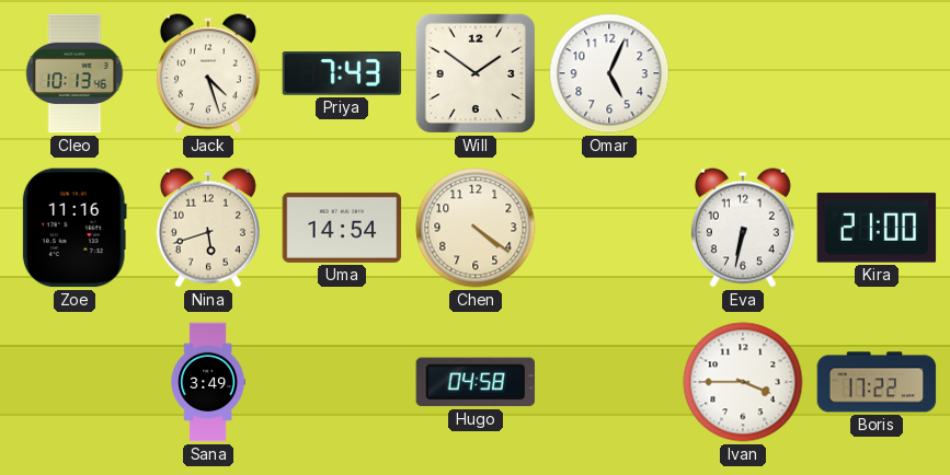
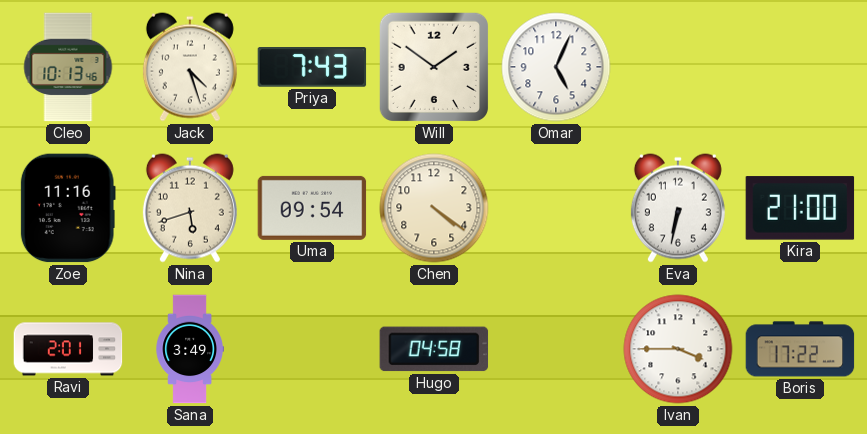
Uma: 14:54 -> 09:54
Ravi: none -> 2:01
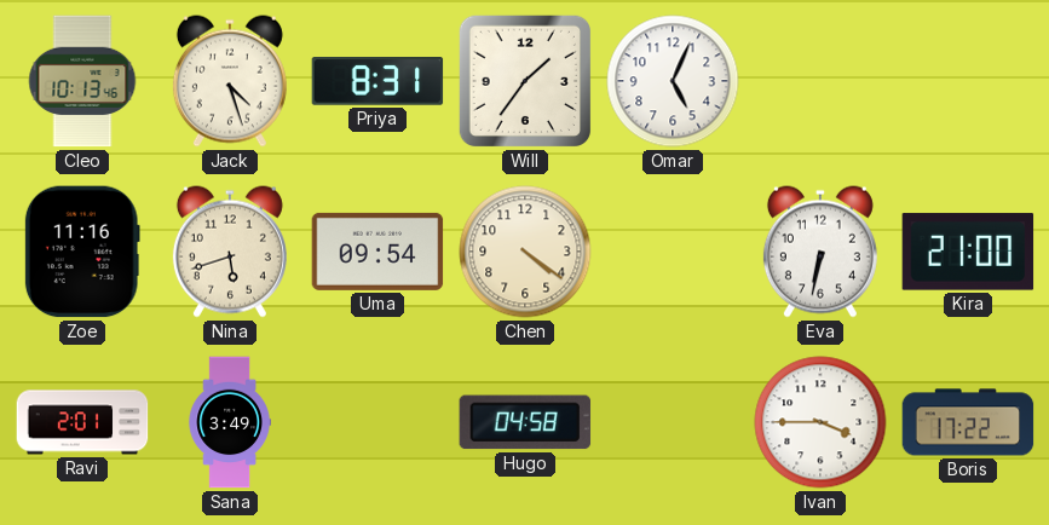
Priya: 7:43 -> 8:31
Will: 1:51 -> 1:36
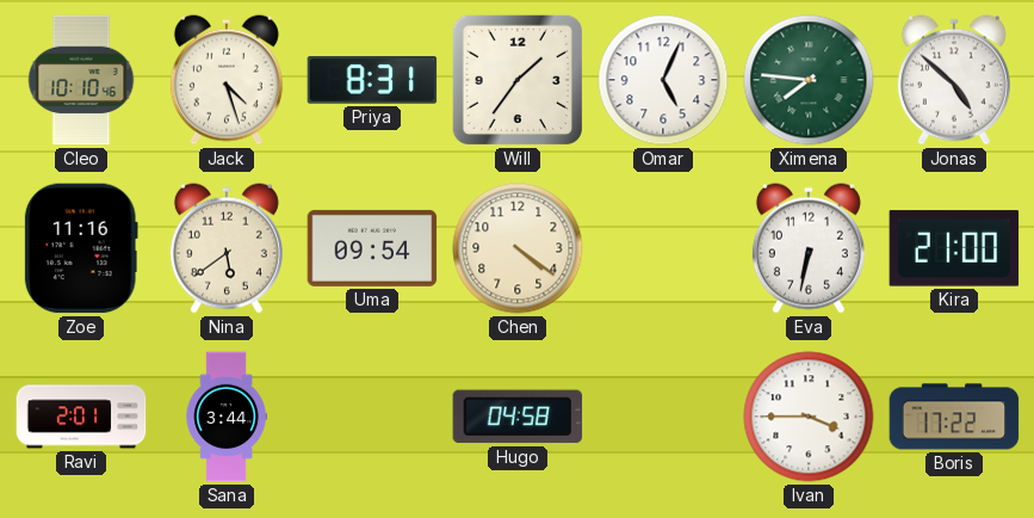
Cleo: 10:13 -> 10:10
Ximena: none -> 7:46
Jonas: none -> 4:52
Nina: 5:42 -> 5:39
Sana: 3:49 -> 3:44
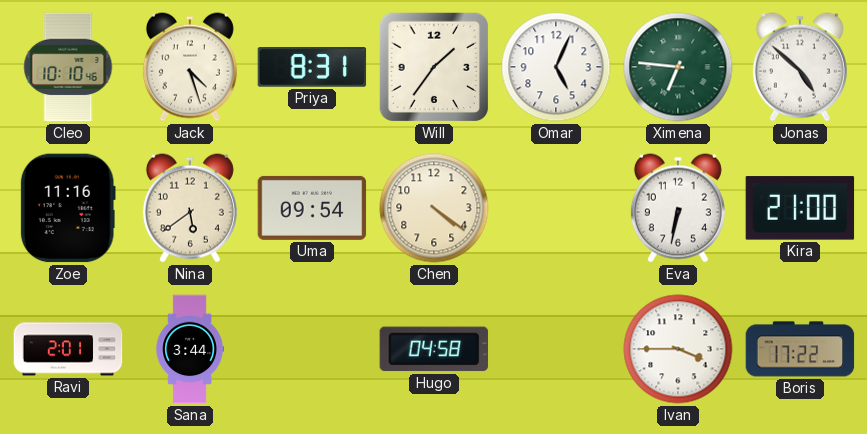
Ximena: 7:46 -> 6:46
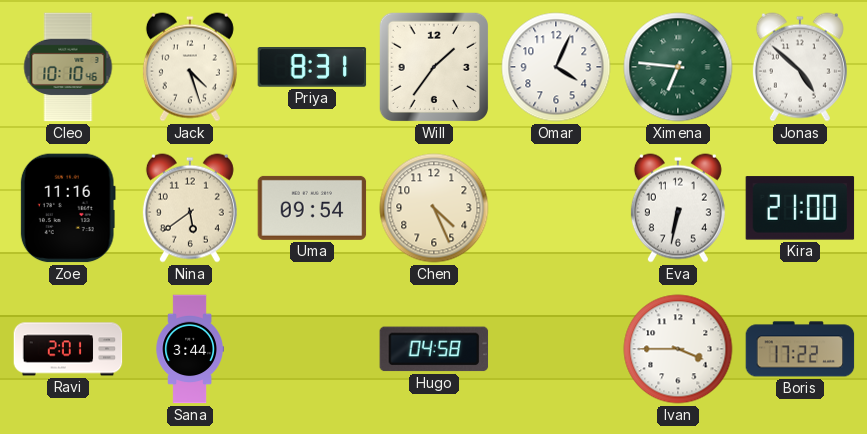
Omar: 5:04 -> 4:04
Chen: 4:21 -> 4:26
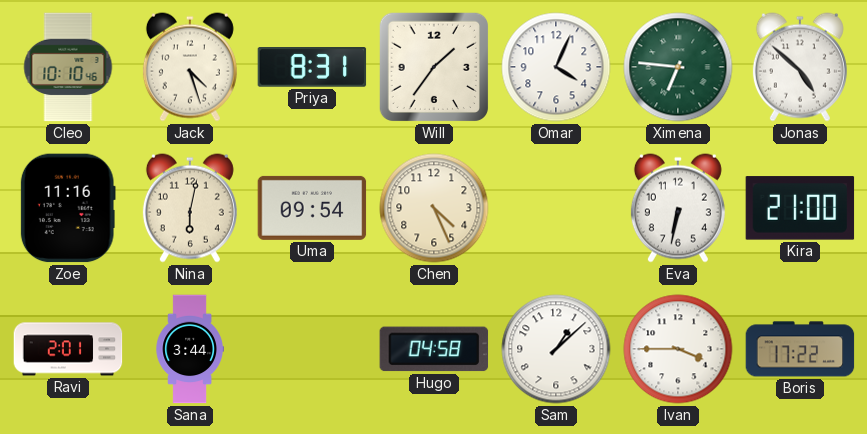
Nina: 5:39 -> 6:02
Sam: none -> 1:08
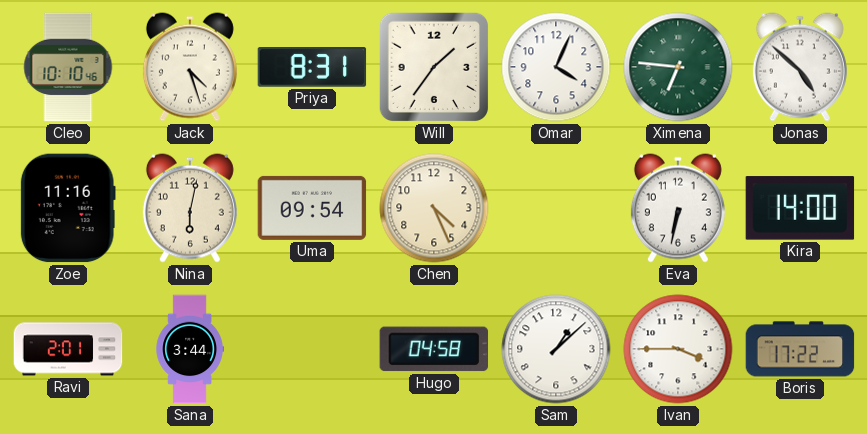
Kira: 21:00 -> 14:00
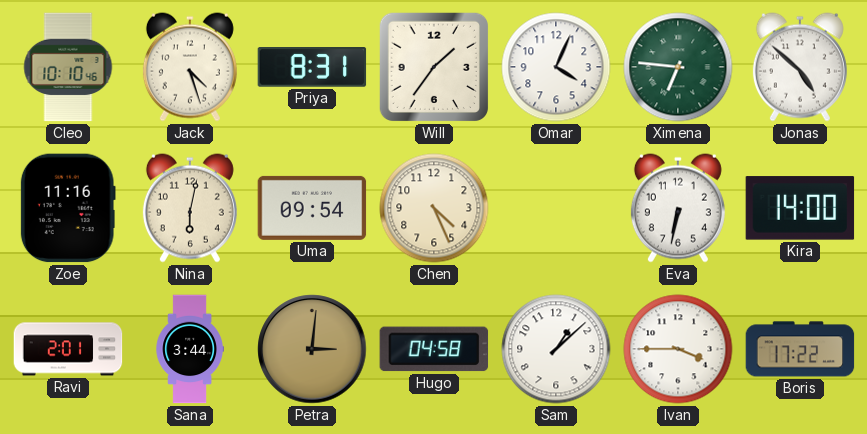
Petra: none -> 3:01
